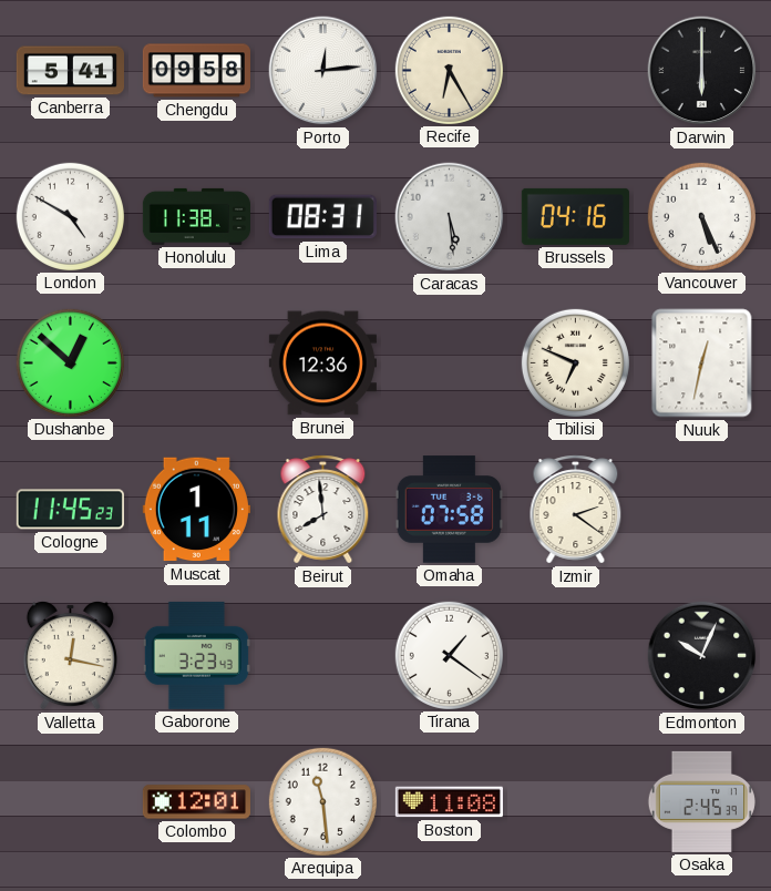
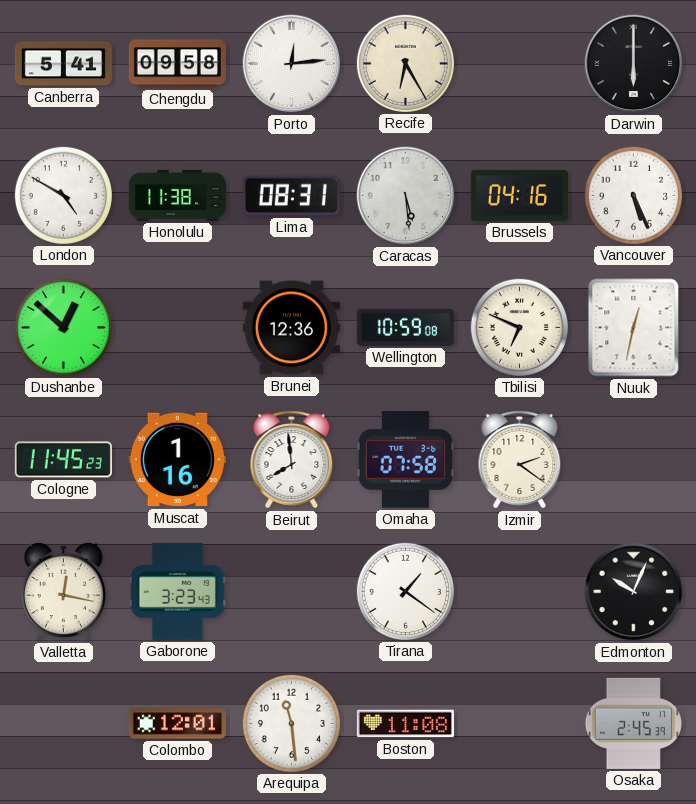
Wellington: none -> 10:59
Muscat: 1:11 -> 1:16
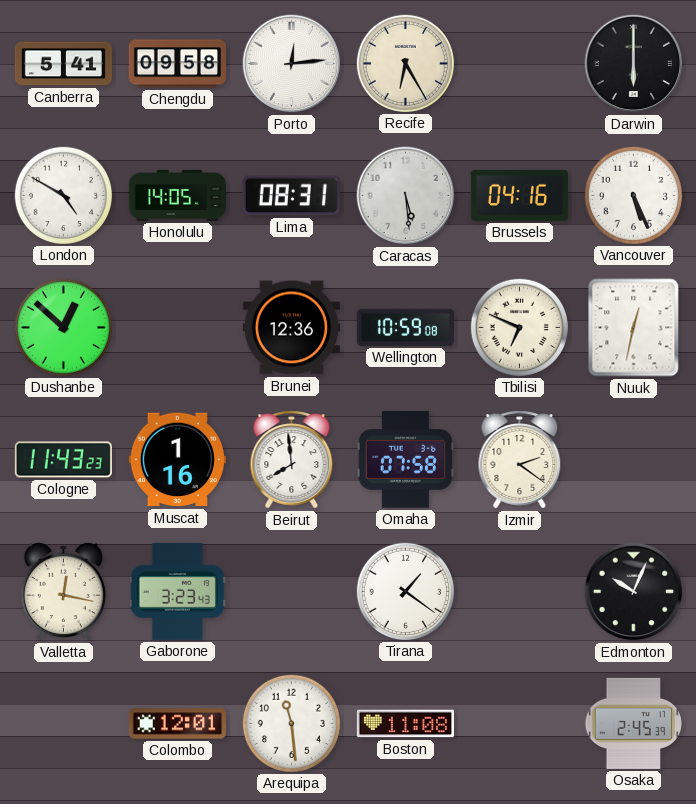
Honolulu: 11:38 -> 14:05
Cologne: 11:45 -> 11:43
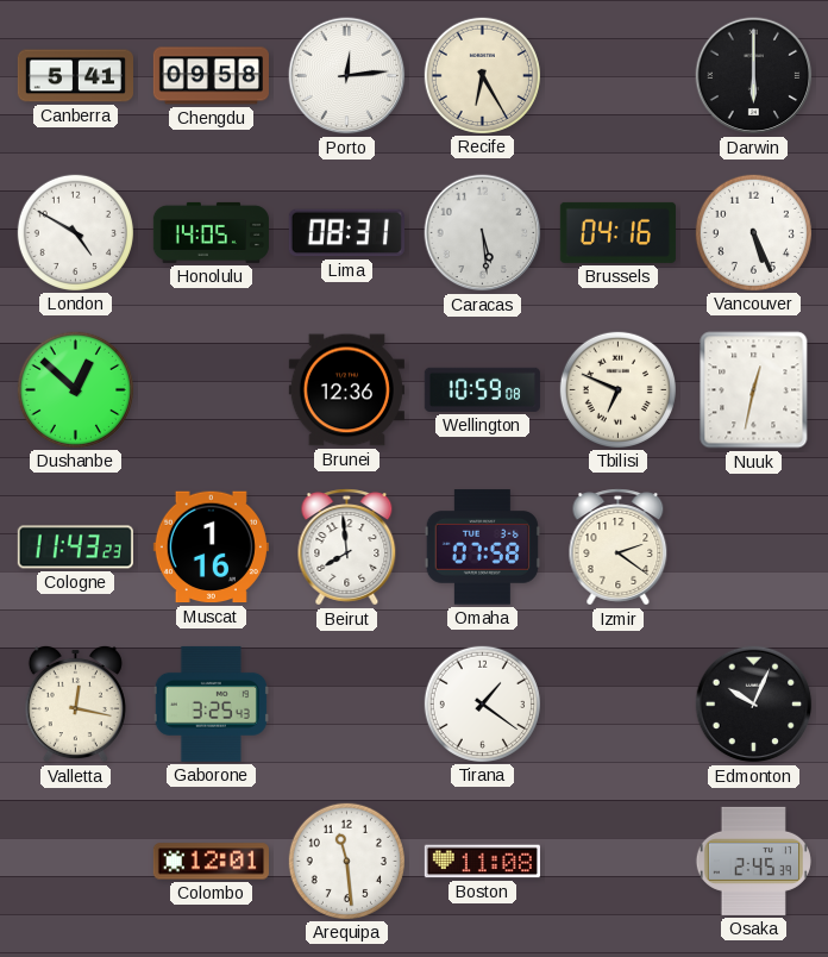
Gaborone: 3:23 -> 3:25
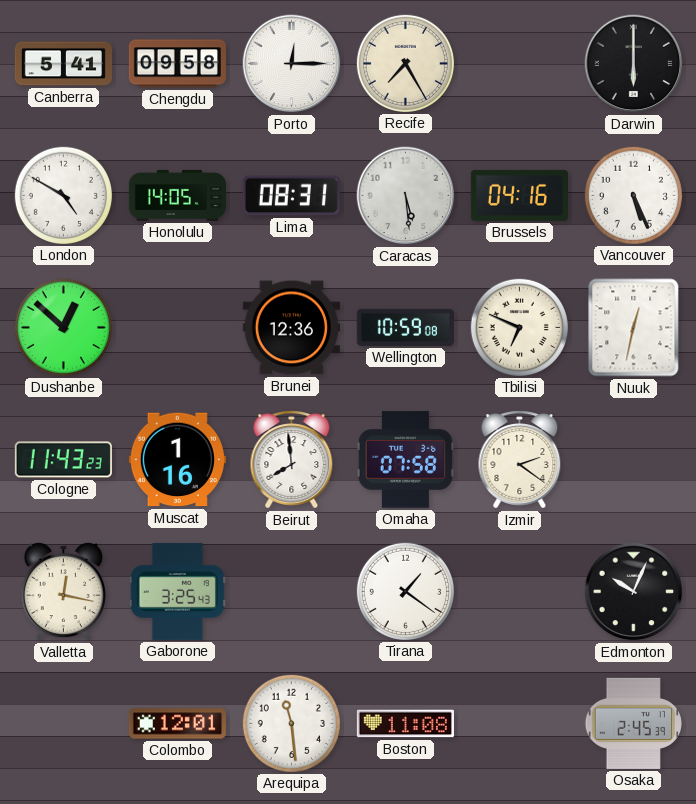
Porto: 12:14 -> 12:15
Recife: 6:25 -> 7:25
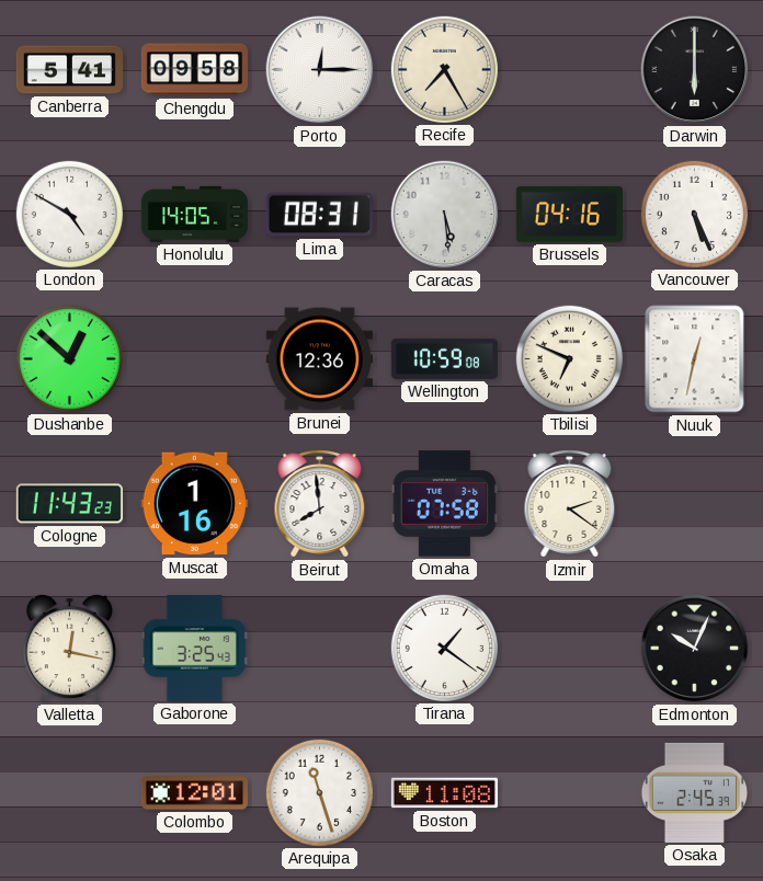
Arequipa: 11:29 -> 11:27
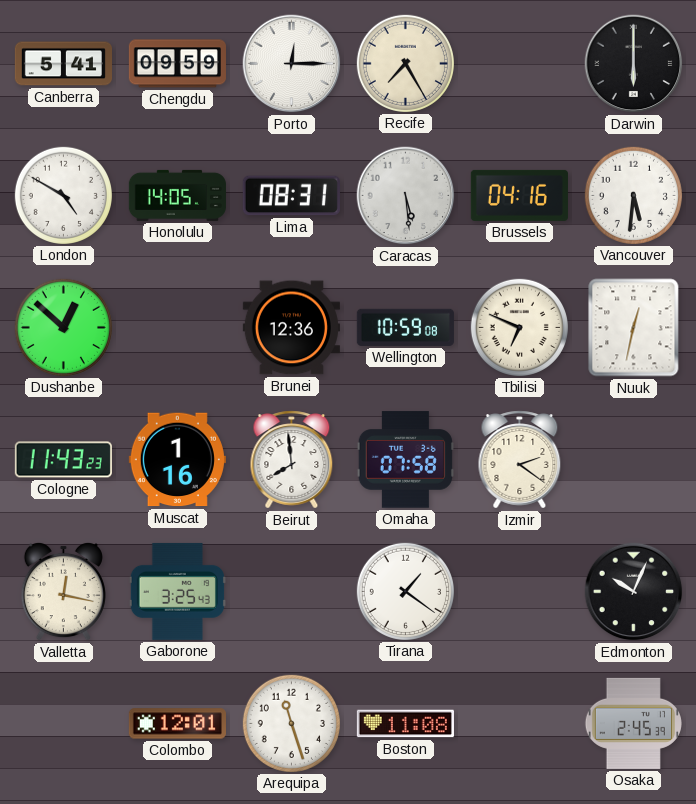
Chengdu: 09:58 -> 09:59
Vancouver: 5:26 -> 5:31
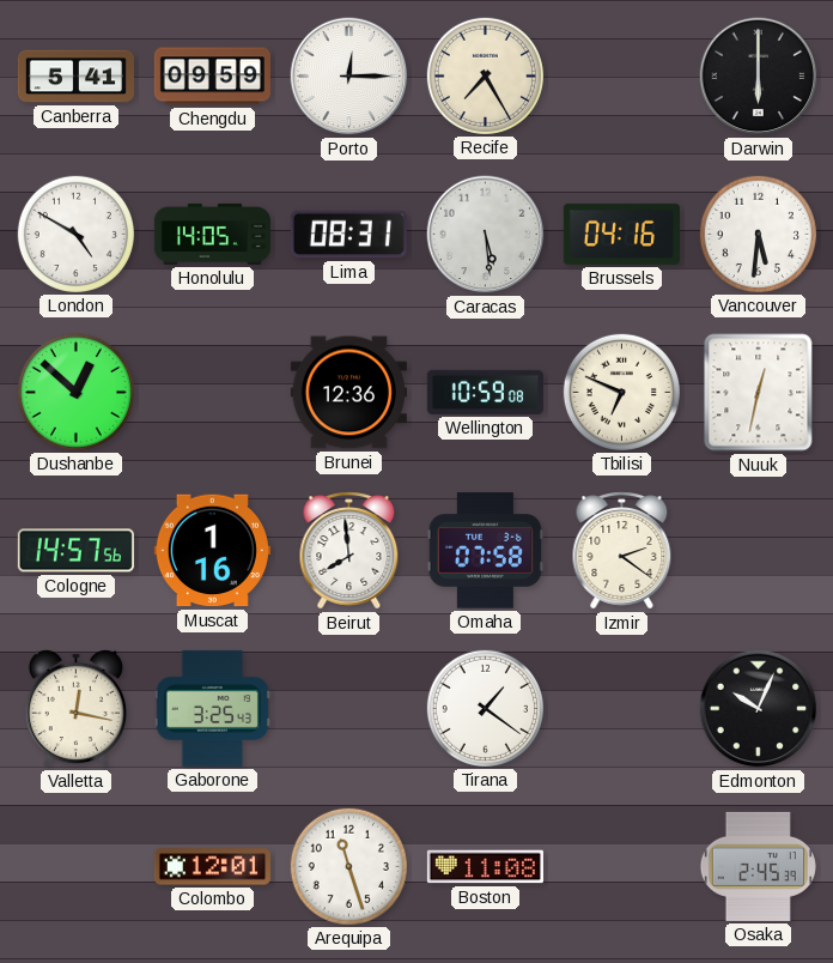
Cologne: 11:43 -> 14:57
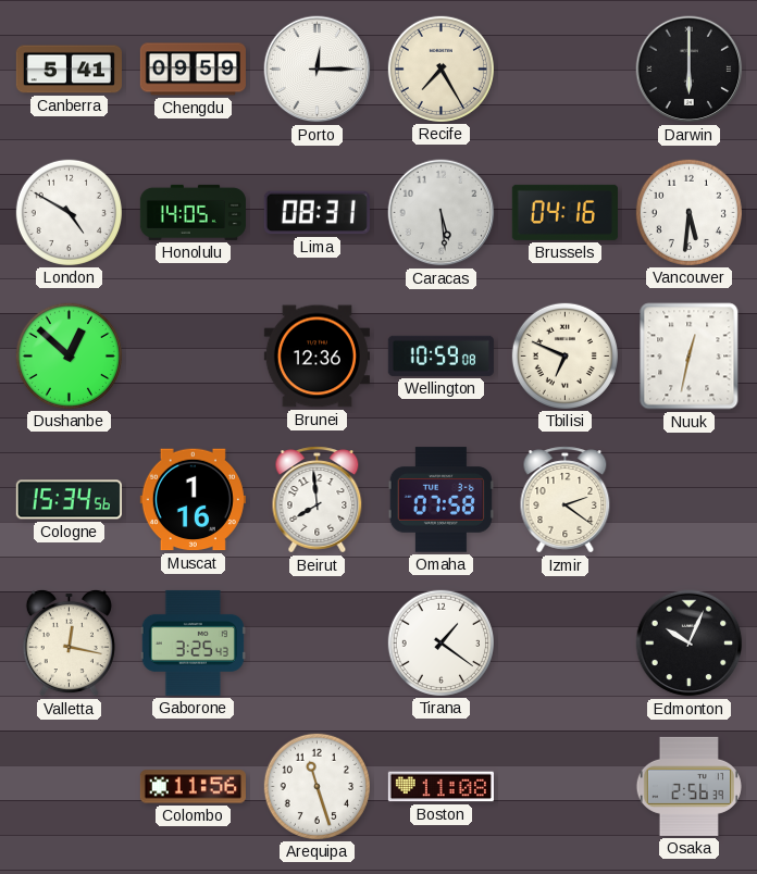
Cologne: 14:57 -> 15:34
Colombo: 12:01 -> 11:56
Osaka: 2:45 -> 2:56
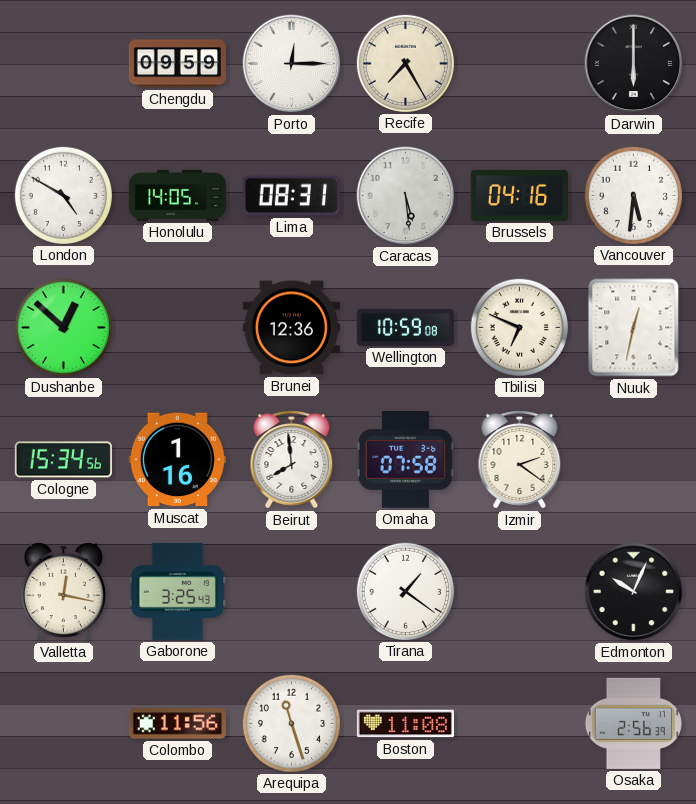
Canberra: 5:41 -> none
